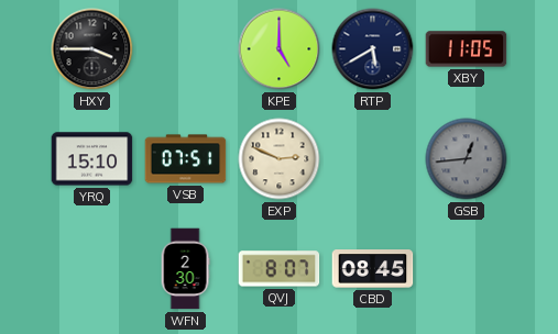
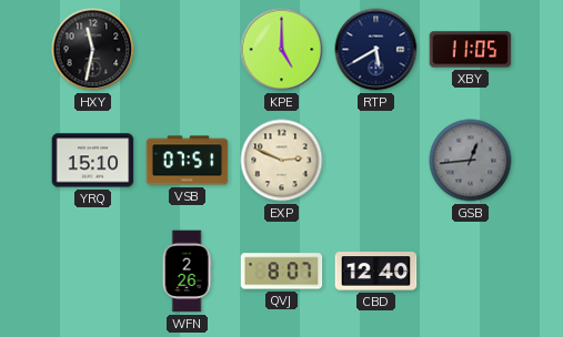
HXY: 3:45 -> 11:32
WFN: 2:30 -> 2:26
CBD: 08:45 -> 12:40
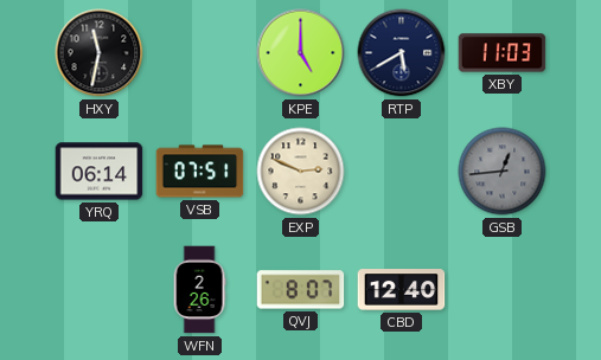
XBY: 11:05 -> 11:03
YRQ: 15:10 -> 06:14
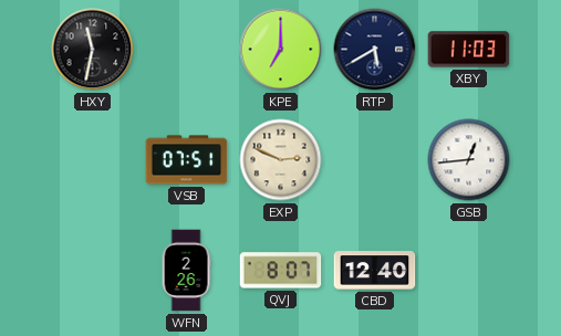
KPE: 5:00 -> 7:00
YRQ: 06:14 -> none
GSB dial: grey -> white
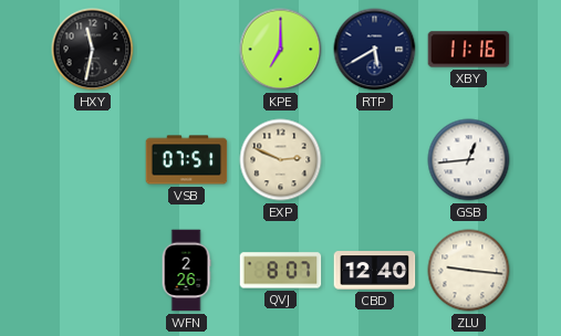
XBY: 11:03 -> 11:16
ZLU: none -> 9:16
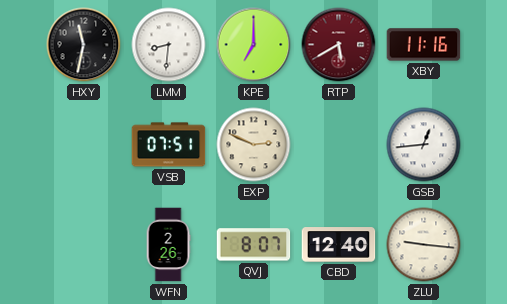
LMM: none -> 8:31
RTP dial: navy -> burgundy
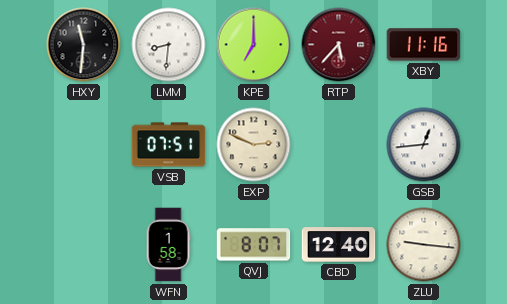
HXY: 11:32 -> 11:31
RTP: 5:40 -> 5:37
WFN: 2:26 -> 1:58
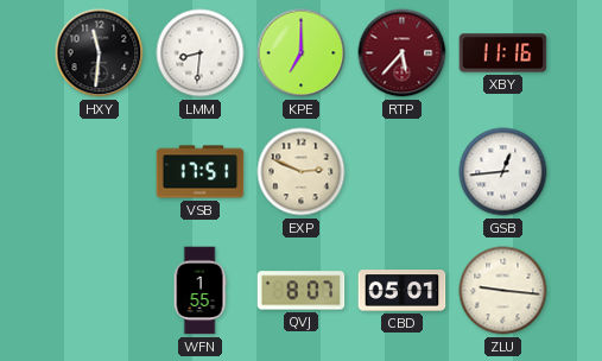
VSB: 07:51 -> 17:51
WFN: 1:58 -> 1:55
CBD: 12:40 -> 05:01
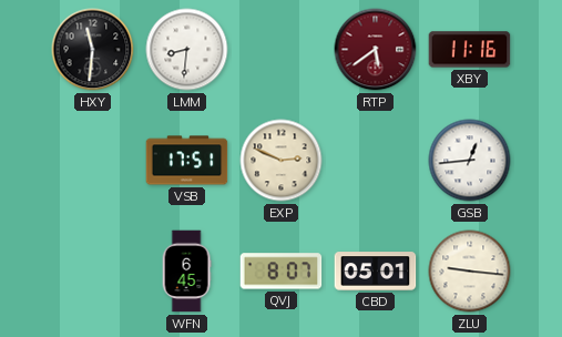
KPE: 7:00 -> none
RTP: 5:37 -> 5:39
WFN: 1:55 -> 6:45
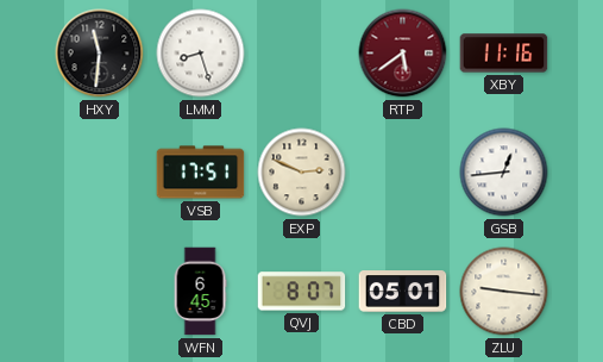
LMM: 8:31 -> 8:27
